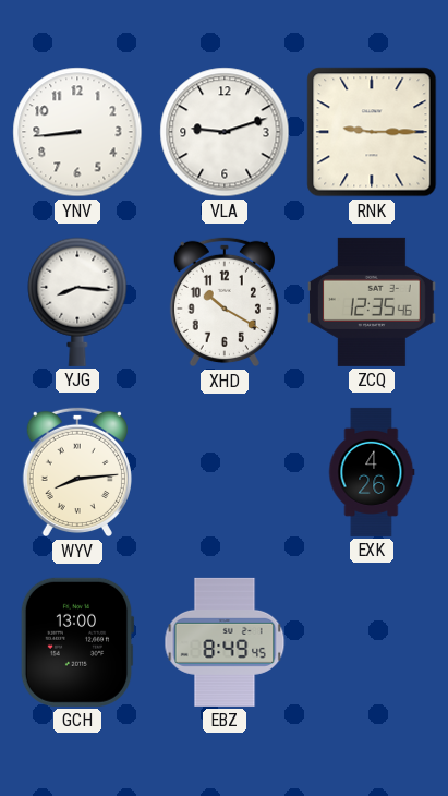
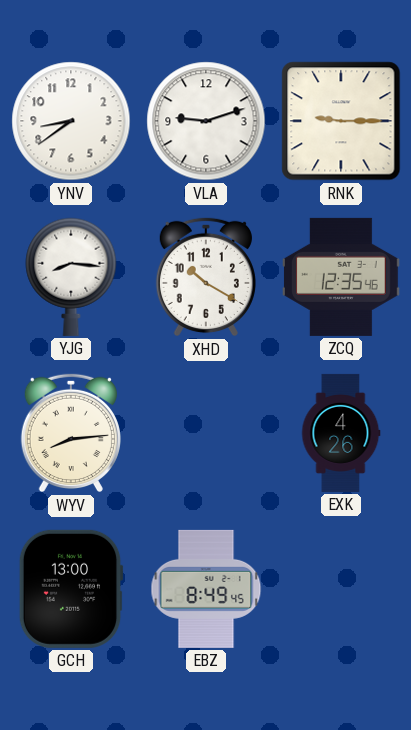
YNV: 8:44 -> 8:39
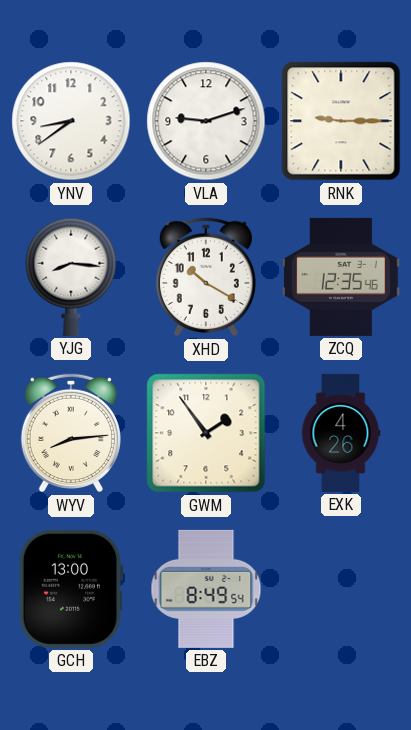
GWM: none -> 1:54
EBZ: 8:49:45 -> 8:49:54
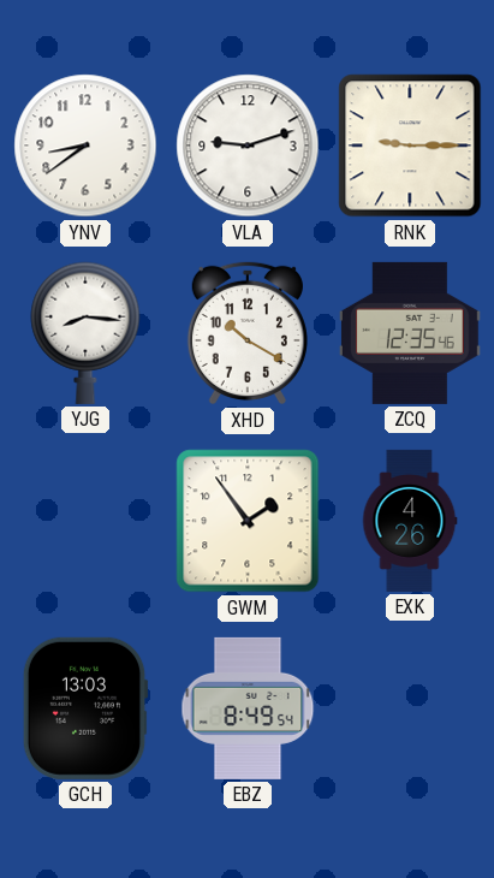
WYV: 8:14 -> none
GCH: 13:00 -> 13:03
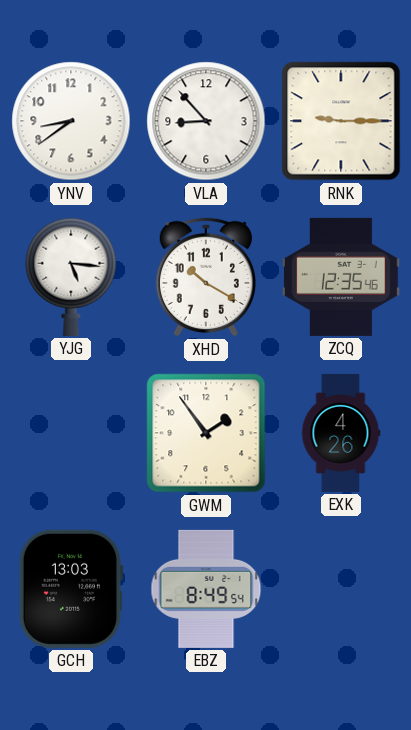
VLA: 9:12 -> 8:53
YJG: 8:16 -> 5:16
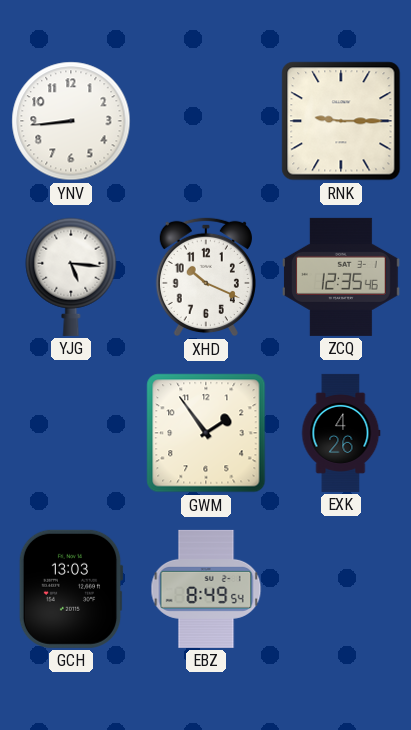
YNV: 8:39 -> 8:44
VLA: 8:53 -> none
XHD: 10:20 -> 10:19
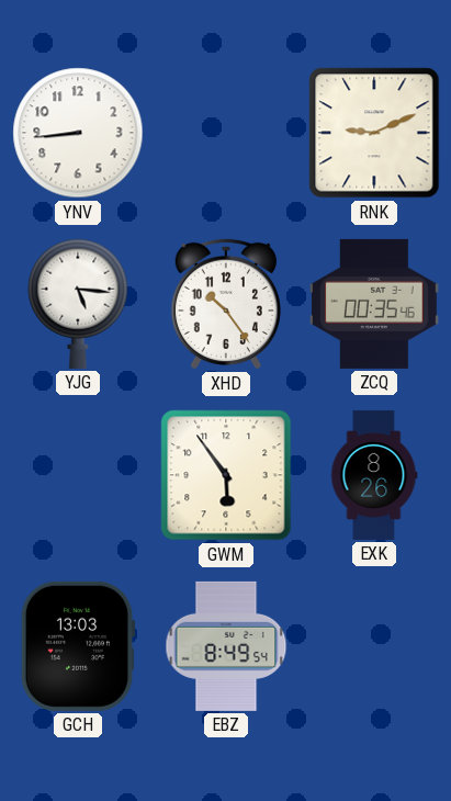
RNK: 9:15 -> 9:11
XHD: 10:19 -> 10:24
ZCQ: 12:35 -> 00:35
GWM: 1:54 -> 5:54
EXK: 4:26 -> 8:26
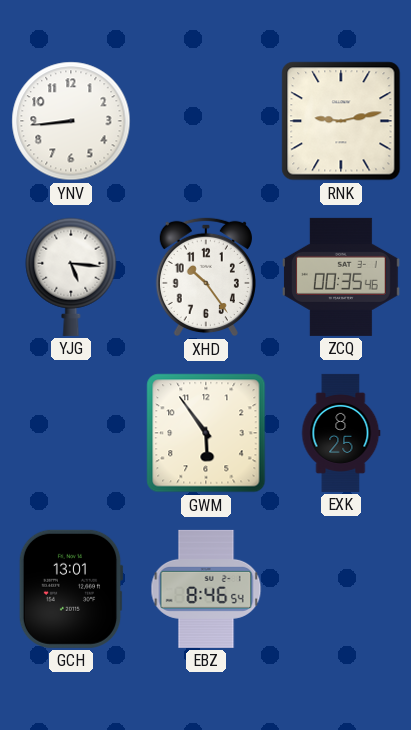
RNK: 9:11 -> 9:13
EXK: 8:26 -> 8:25
GCH: 13:03 -> 13:01
EBZ: 8:49 -> 8:46
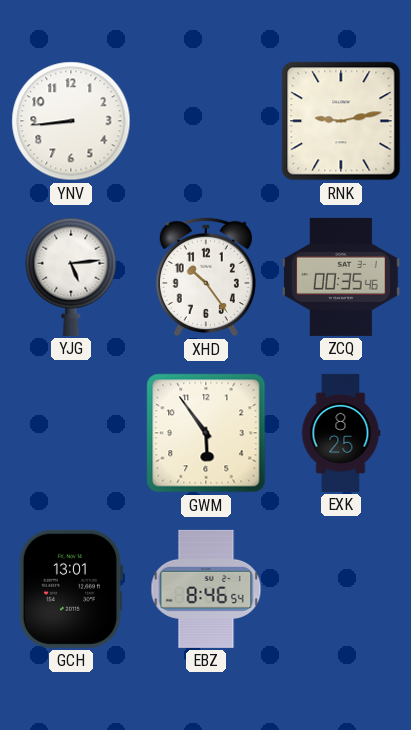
YJG: 5:16 -> 5:14
